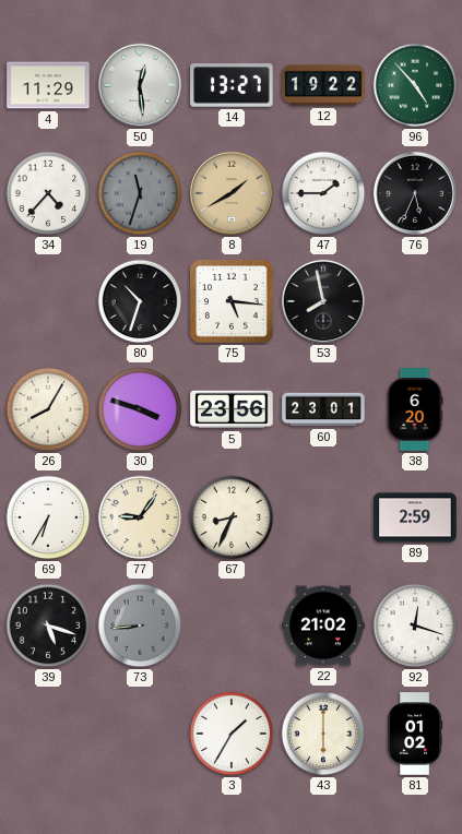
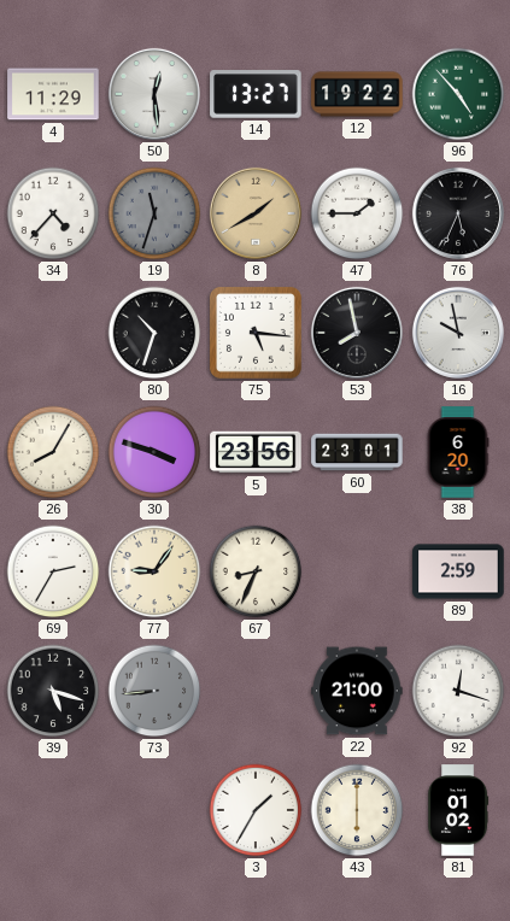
16: none -> 9:58
69: 6:35 -> 2:35
22: 21:02 -> 21:00
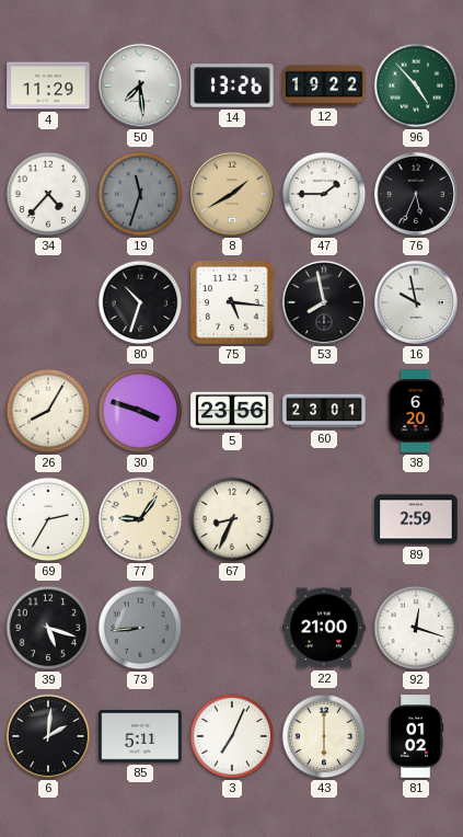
50: 12:29 -> 7:29
14: 13:27 -> 13:26
6: none -> 2:01
85: none -> 5:11
3: 1:35 -> 7:04
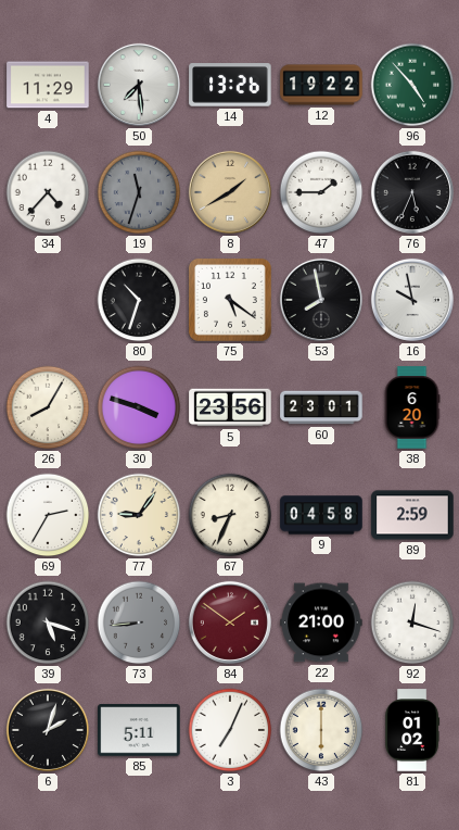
75: 5:16 -> 5:21
9: none -> 04:58
84: none -> 1:51
6: 2:01 -> 2:03
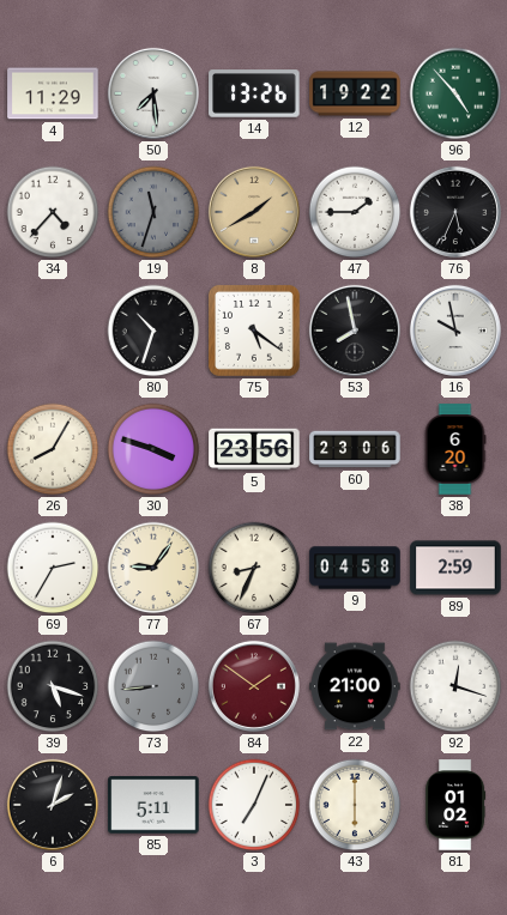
60: 23:01 -> 23:06
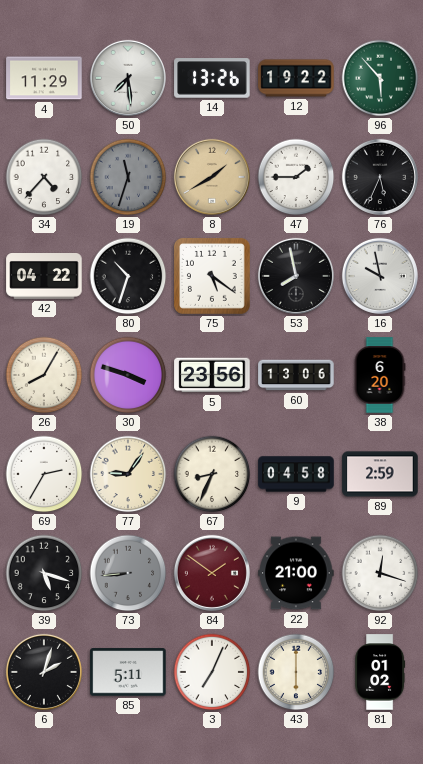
96: 4:53 -> 5:53
42: none -> 04:22
60: 23:06 -> 13:06
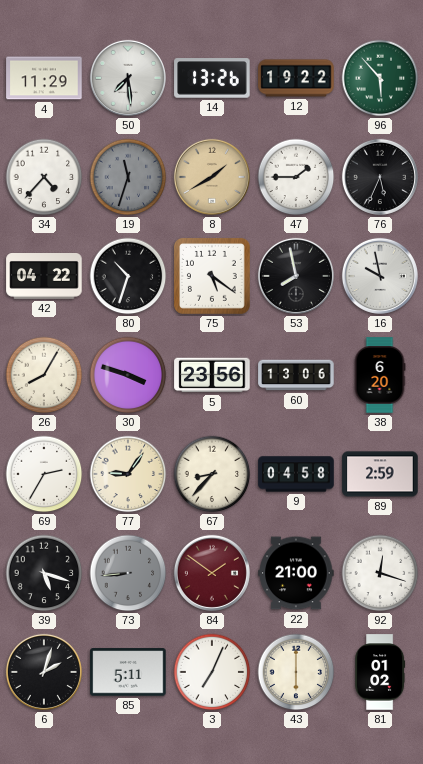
67: 8:34 -> 8:37
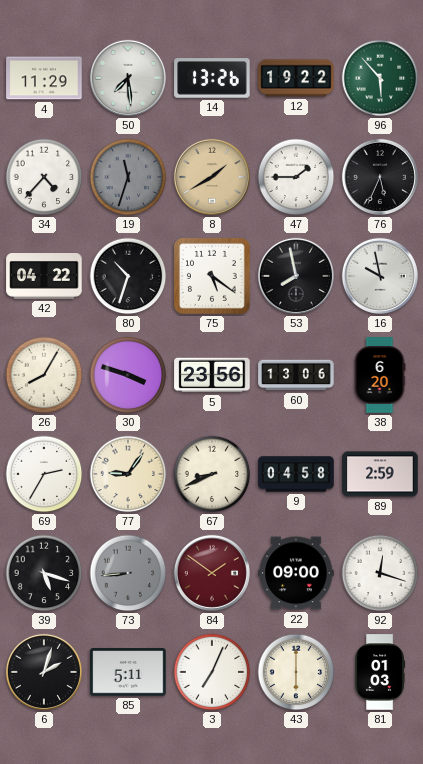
67: 8:37 -> 8:41
22: 21:00 -> 09:00
81: 01:02 -> 01:03
